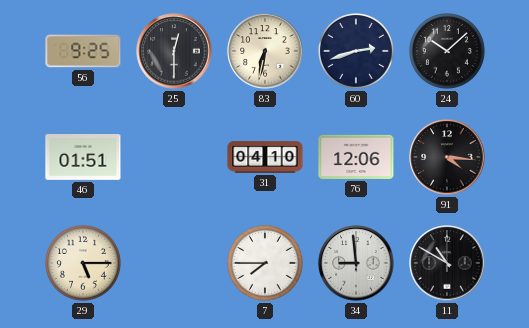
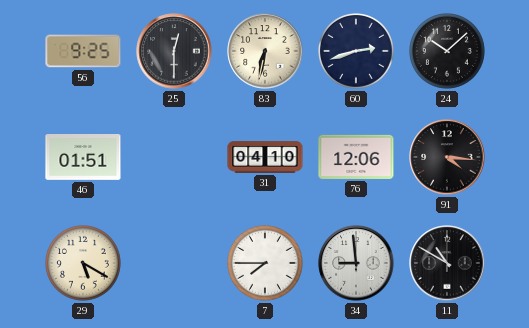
29: 5:15 -> 5:20
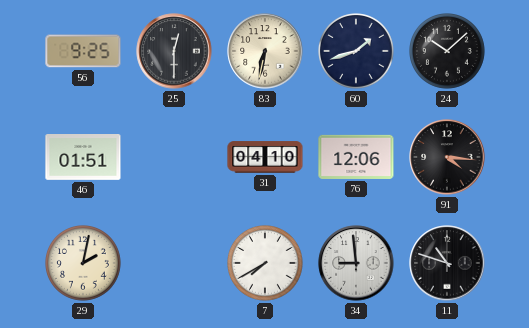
60: 2:42 -> 1:42
29: 5:20 -> 2:02
7: 7:45 -> 7:40
11: 10:50 -> 10:48
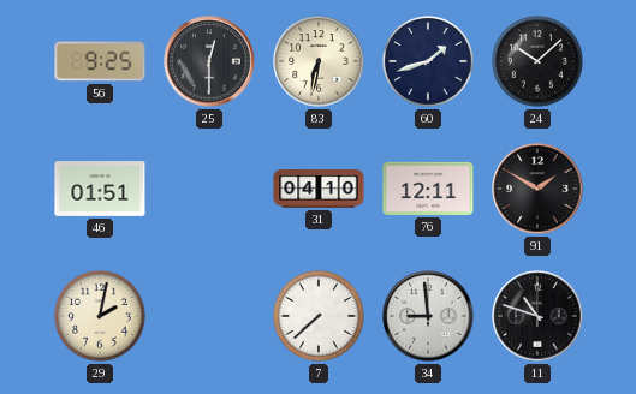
76: 12:06 -> 12:11
91: 4:16 -> 1:50
7: 7:40 -> 7:38
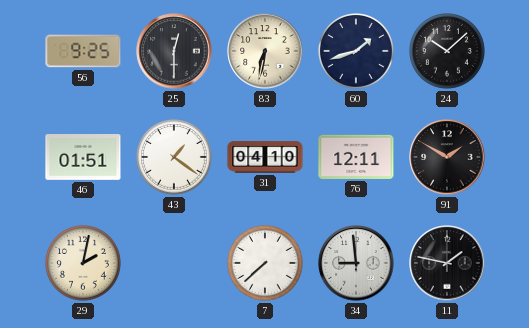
43: none -> 1:21
11: 10:48 -> 1:47
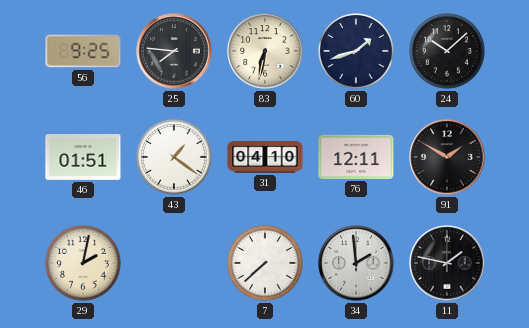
25: 12:30 -> 7:46
34: 8:59 -> 1:59
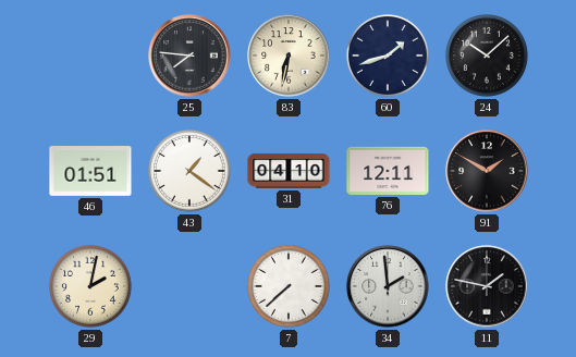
56: 9:25 -> none
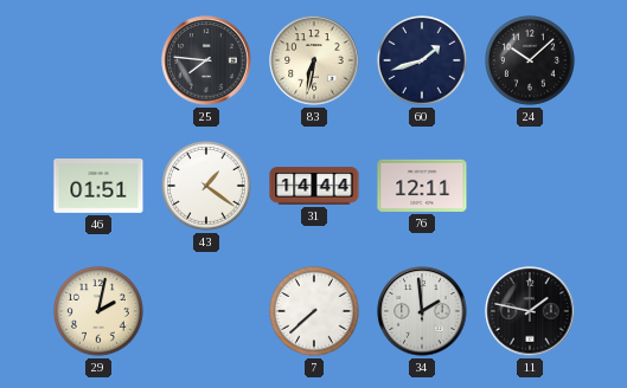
31: 04:10 -> 14:44
91: 1:50 -> none
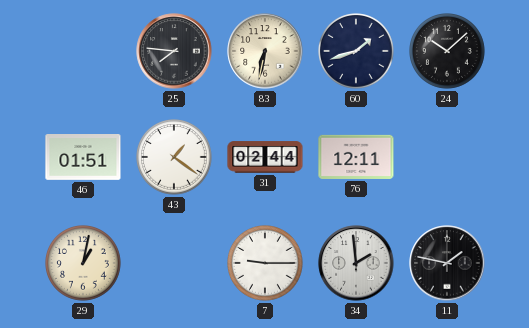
31: 14:44 -> 02:44
29: 2:02 -> 1:02
7: 7:38 -> 9:15
